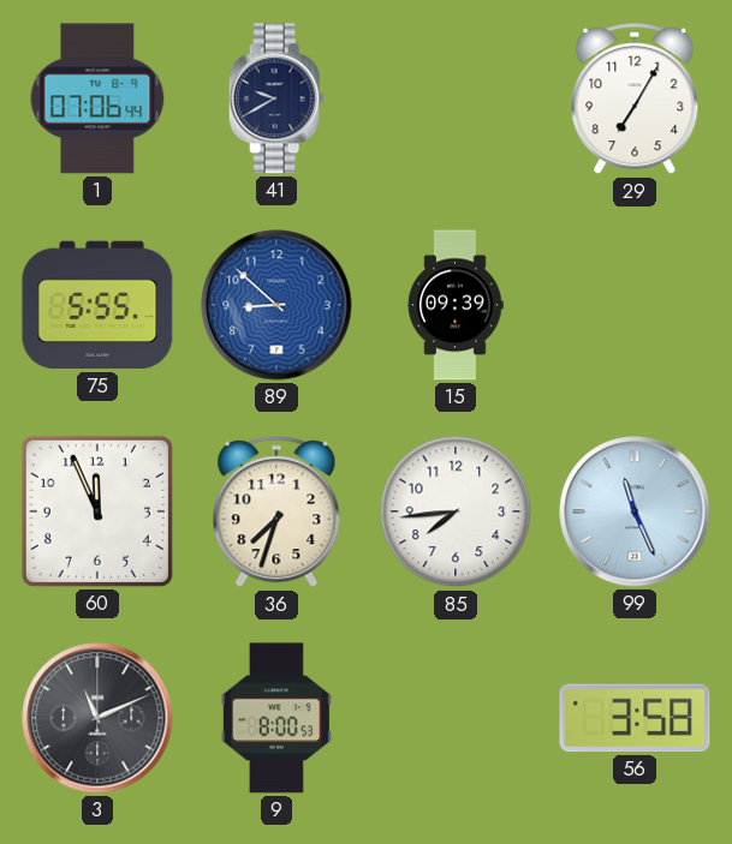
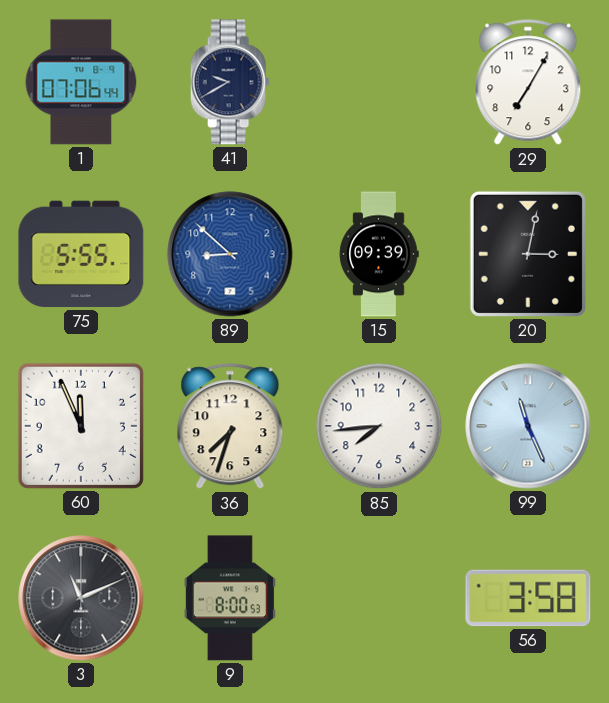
20: none -> 3:02
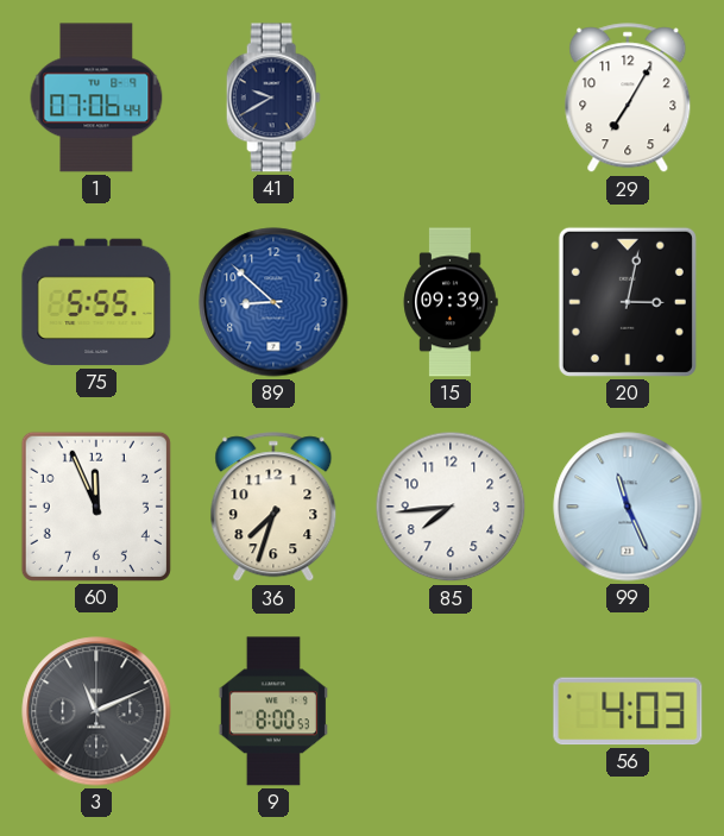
56: 3:58 -> 4:03
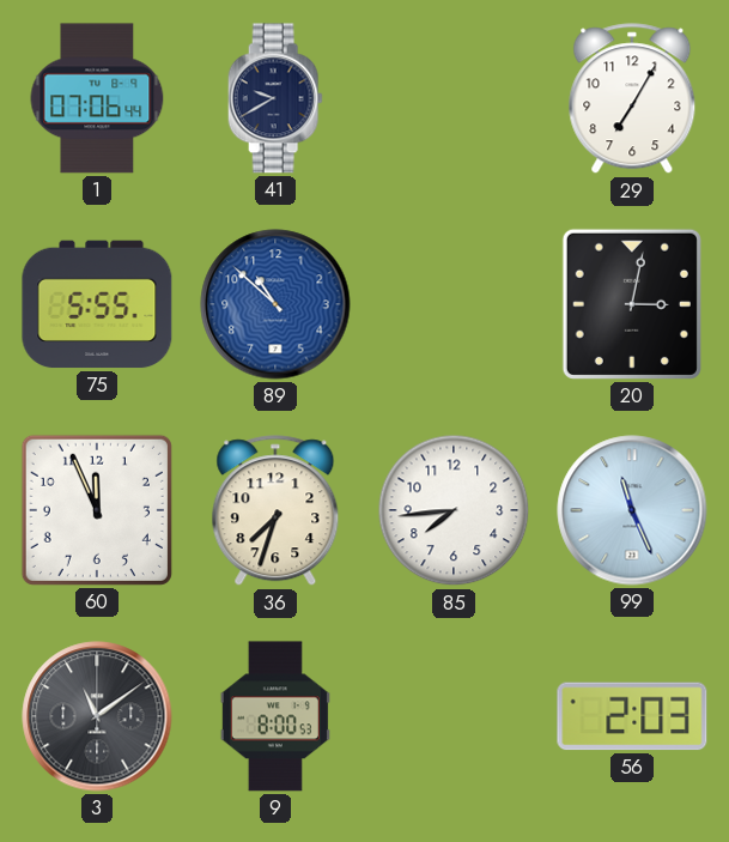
89: 8:52 -> 10:52
15: 09:39 -> none
3: 11:11 -> 11:09
56: 4:03 -> 2:03
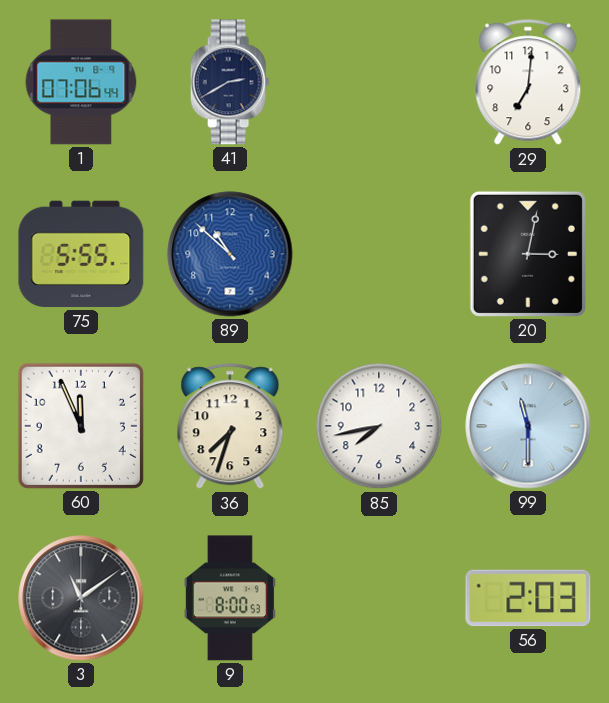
41: 9:40 -> 2:40
29: 7:05 -> 7:01
85: 7:44 -> 7:43
99: 11:26 -> 11:30
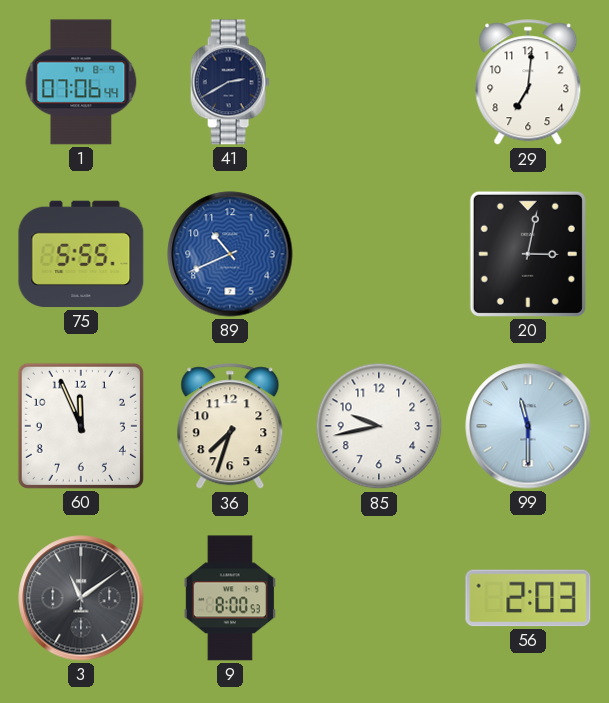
89: 10:52 -> 10:41
85: 7:43 -> 9:43
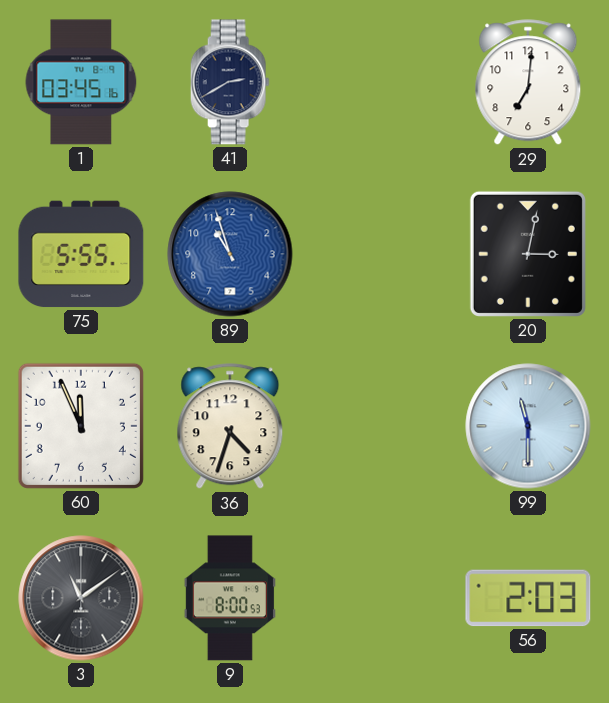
1: 07:06 -> 03:45
89: 10:41 -> 10:57
36: 7:33 -> 4:33
85: 9:43 -> none
